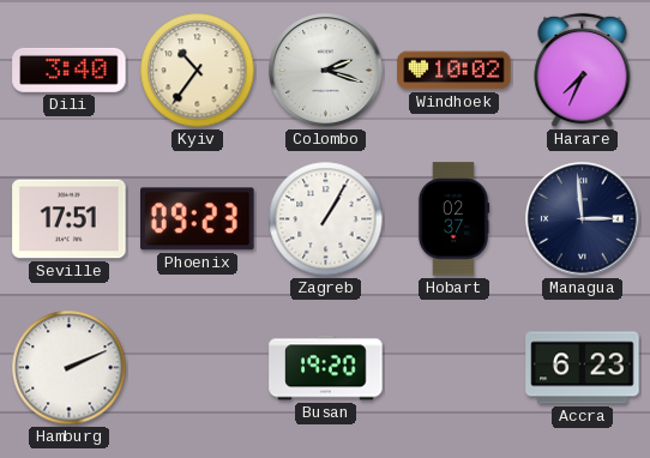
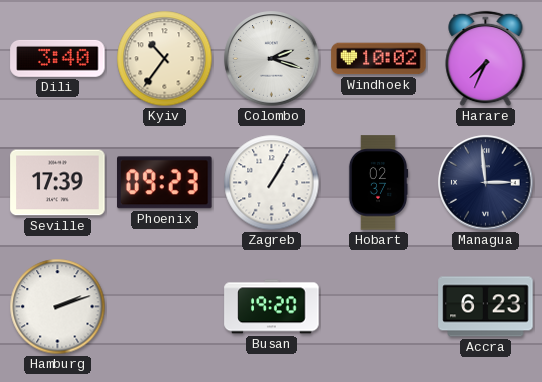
Seville: 17:51 -> 17:39
Hamburg: 2:11 -> 2:12
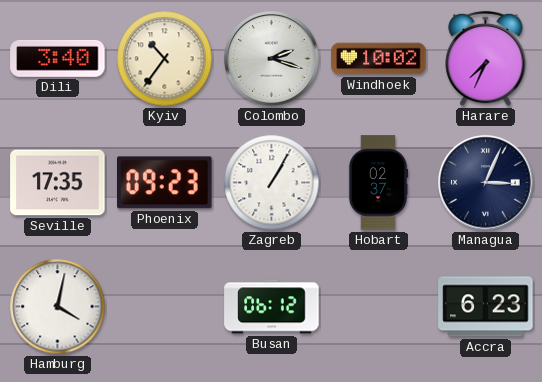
Seville: 17:39 -> 17:35
Managua: 2:59 -> 3:04
Hamburg: 2:12 -> 4:02
Busan: 19:20 -> 06:12
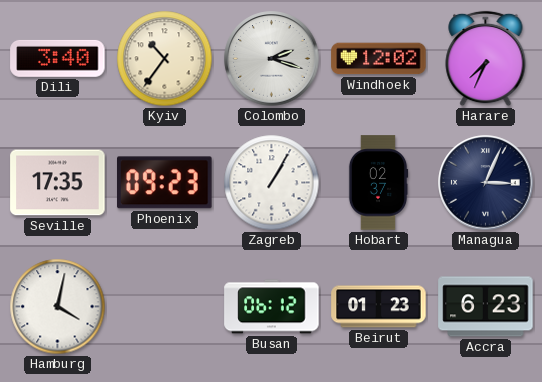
Windhoek: 10:02 -> 12:02
Beirut: none -> 01:23
